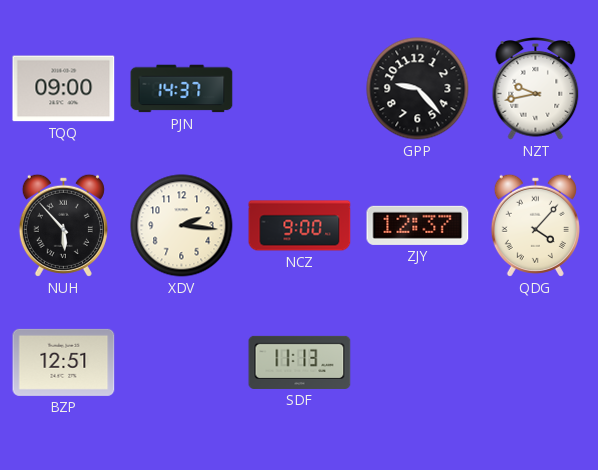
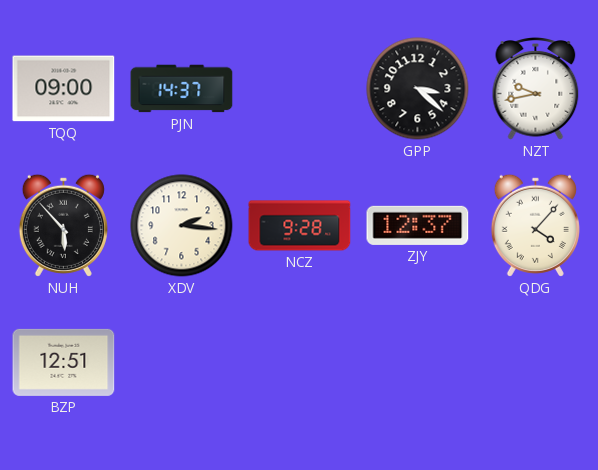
GPP: 9:23 -> 3:22
NCZ: 9:00 -> 9:28
SDF: 11:13 -> none
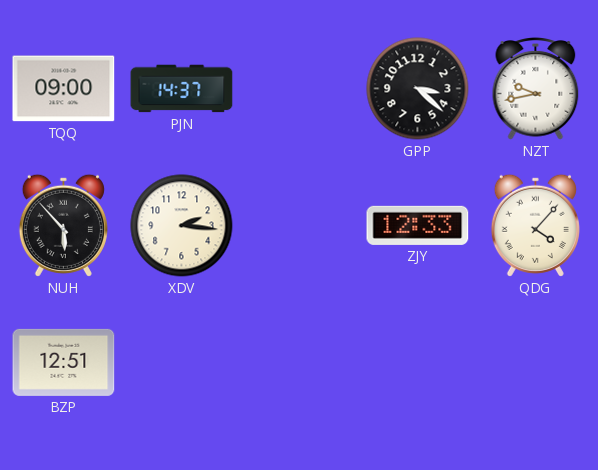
NCZ: 9:28 -> none
ZJY: 12:37 -> 12:33
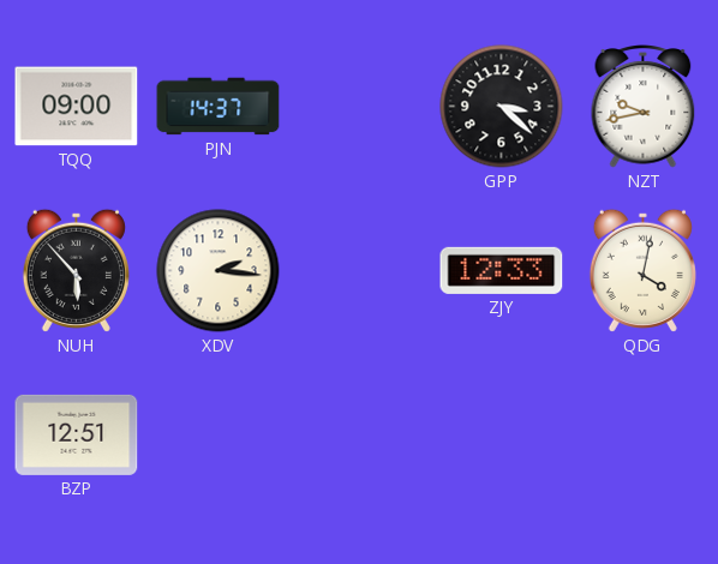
QDG: 4:07 -> 4:02
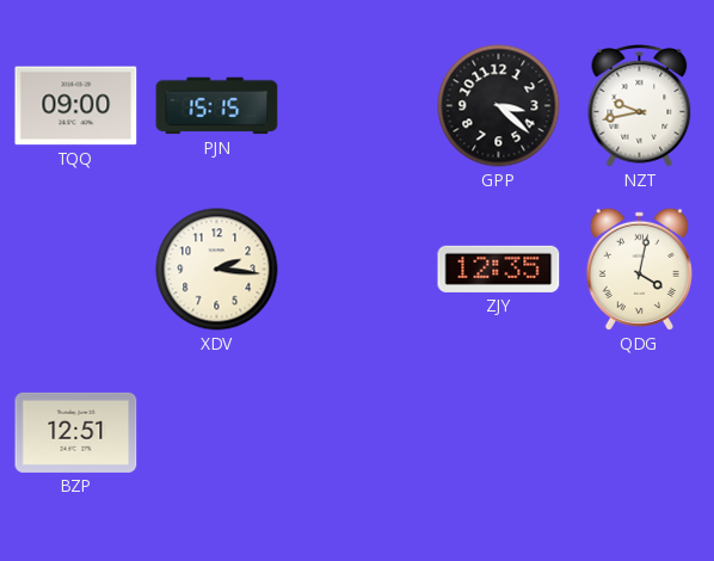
PJN: 14:37 -> 15:15
NUH: 5:53 -> none
ZJY: 12:33 -> 12:35
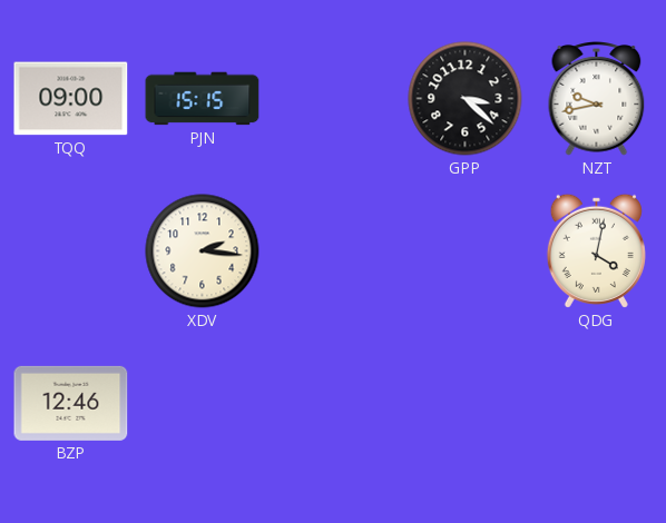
ZJY: 12:35 -> none
BZP: 12:51 -> 12:46
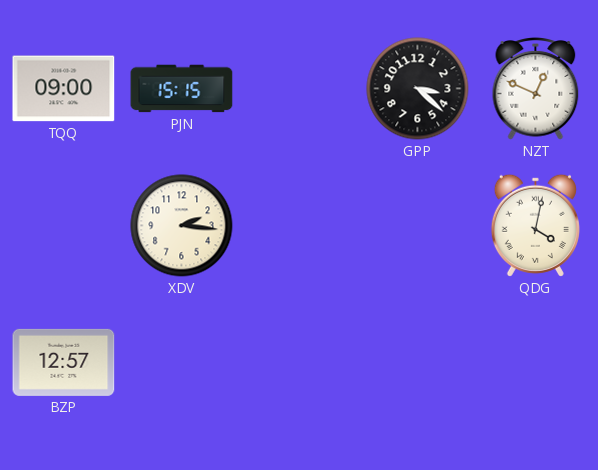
NZT: 9:43 -> 12:49
BZP: 12:46 -> 12:57
